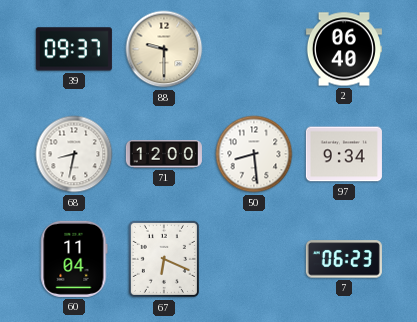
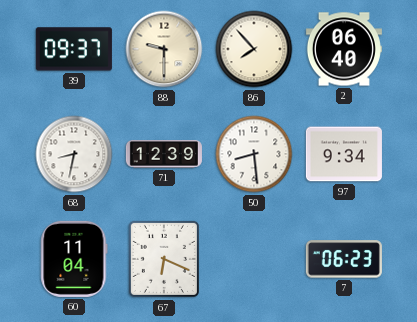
86: none -> 7:53
71: 12:00 -> 12:39
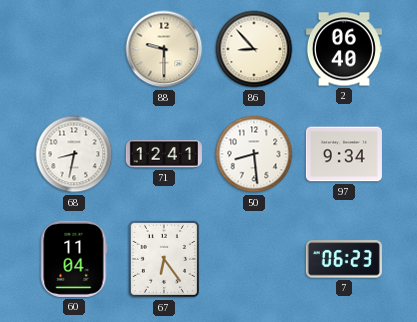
39: 09:37 -> none
86: 7:53 -> 8:53
71: 12:39 -> 12:41
67: 6:19 -> 6:24
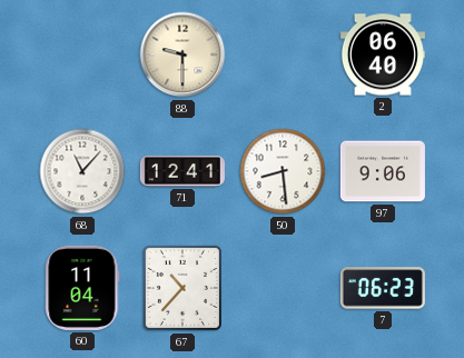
86: 8:53 -> none
68: 8:32 -> 11:07
97: 9:34 -> 9:06
67: 6:24 -> 10:37
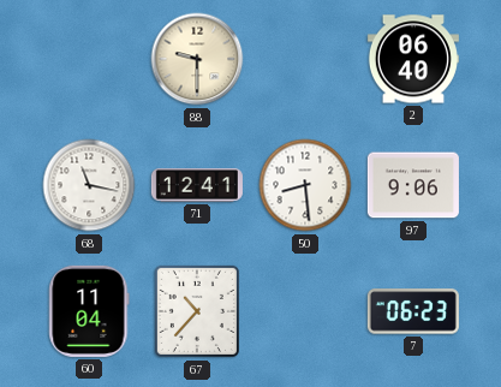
68: 11:07 -> 11:17
